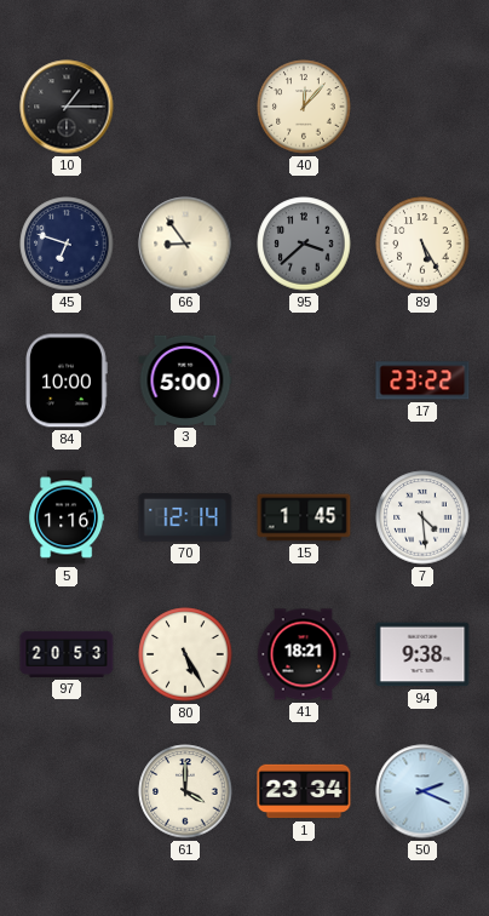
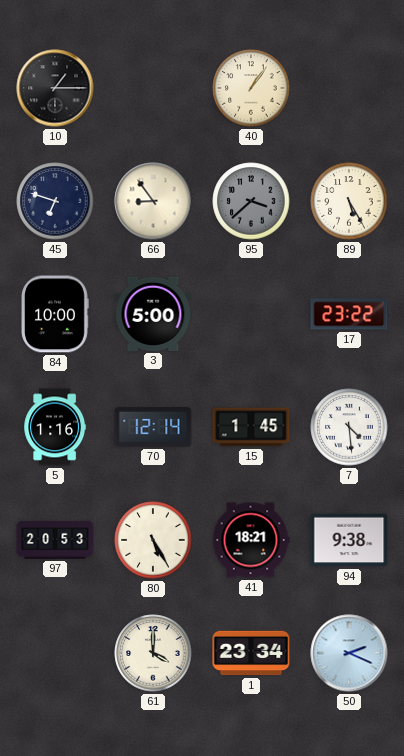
40: 12:07 -> 1:06
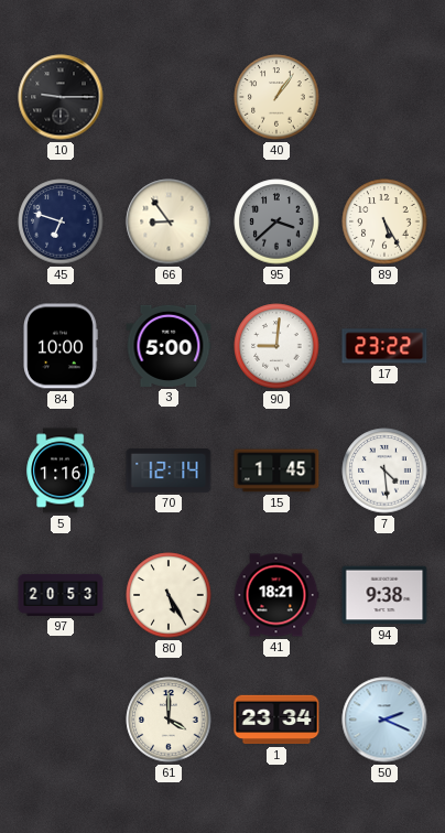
10: 1:15 -> 9:15
90: none -> 9:01
